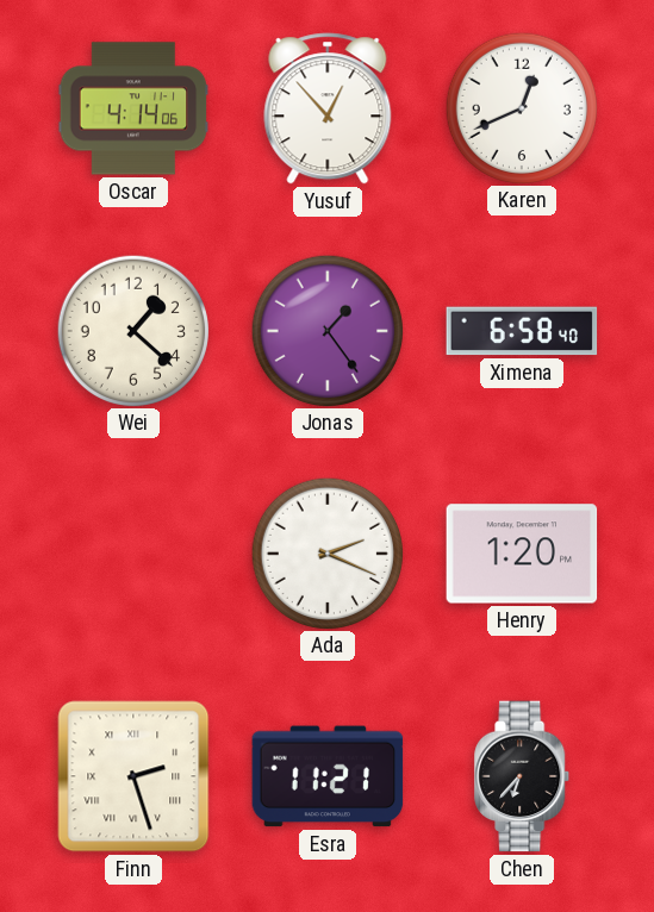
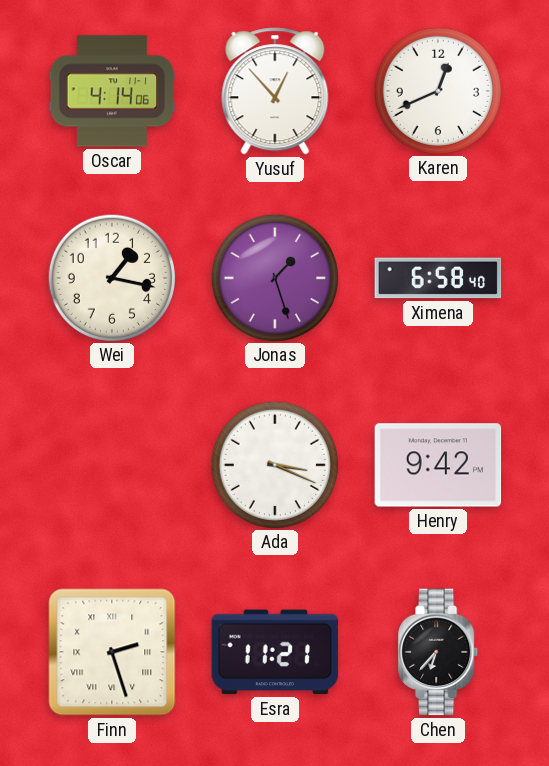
Wei: 1:22 -> 1:17
Jonas: 1:24 -> 1:27
Ada: 2:19 -> 3:19
Henry: 1:20 -> 9:42
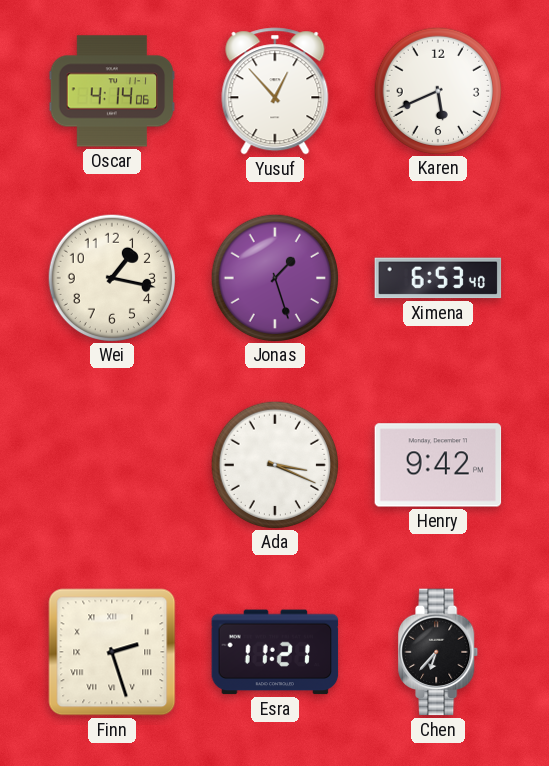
Karen: 12:41 -> 5:41
Ximena: 6:58 -> 6:53
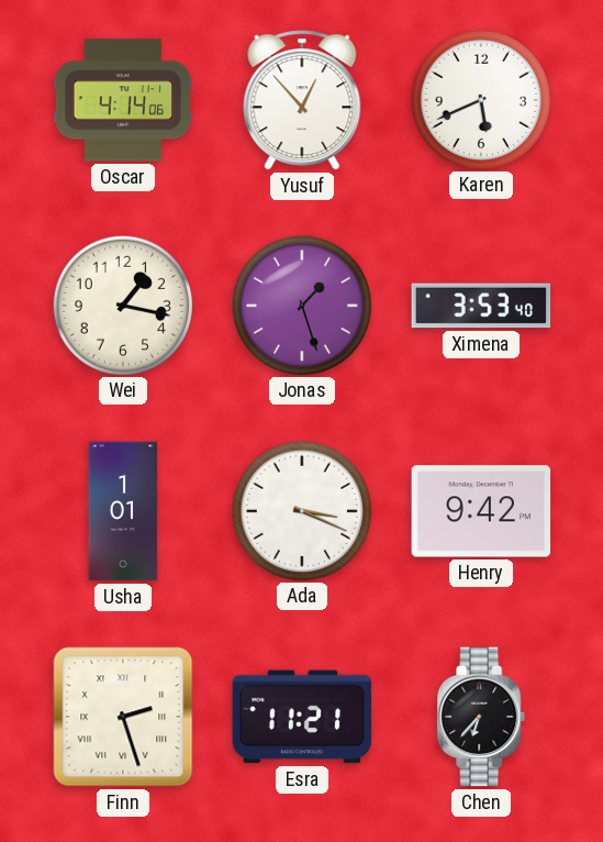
Ximena: 6:53 -> 3:53
Usha: none -> 1:01
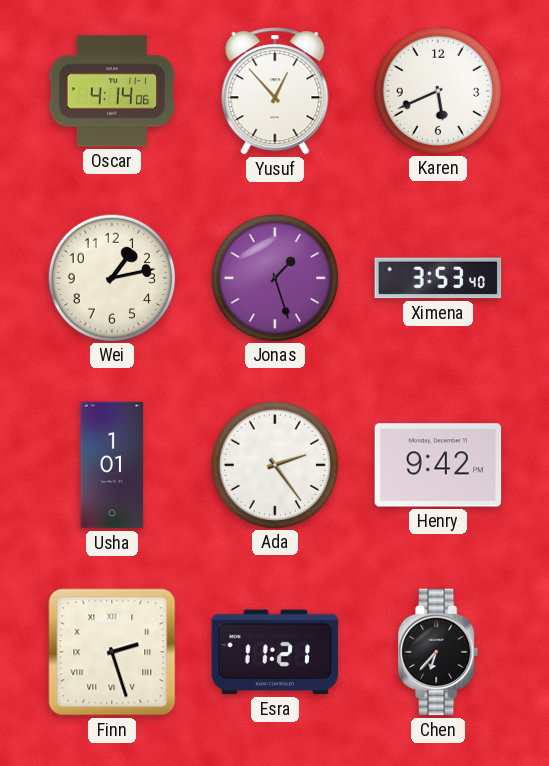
Wei: 1:17 -> 1:13
Ada: 3:19 -> 2:24
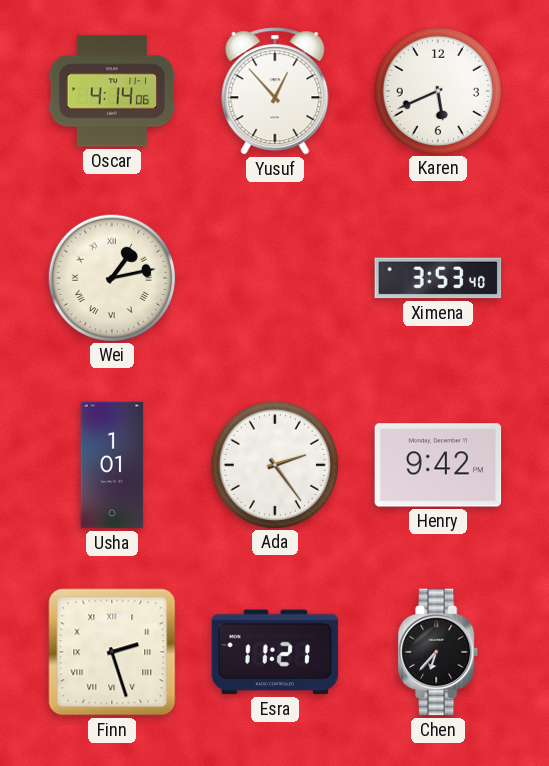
Wei numerals: Arabic -> Roman
Jonas: 1:27 -> none
